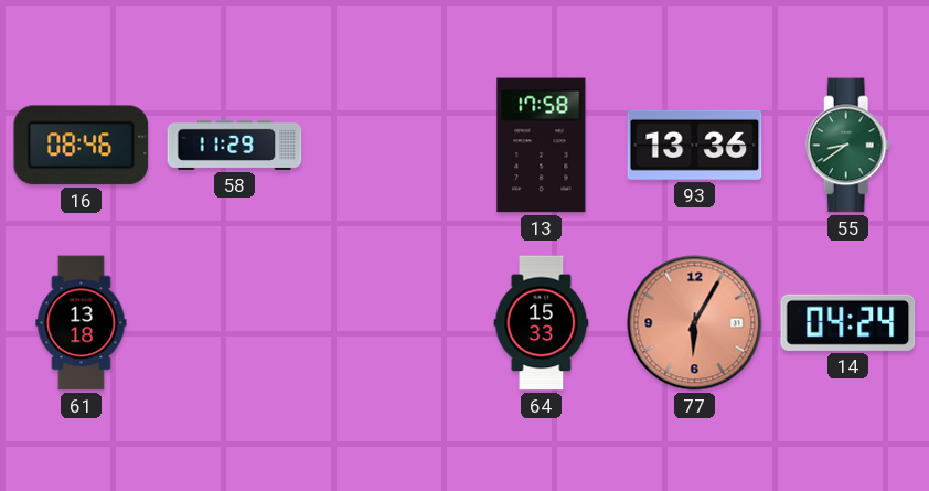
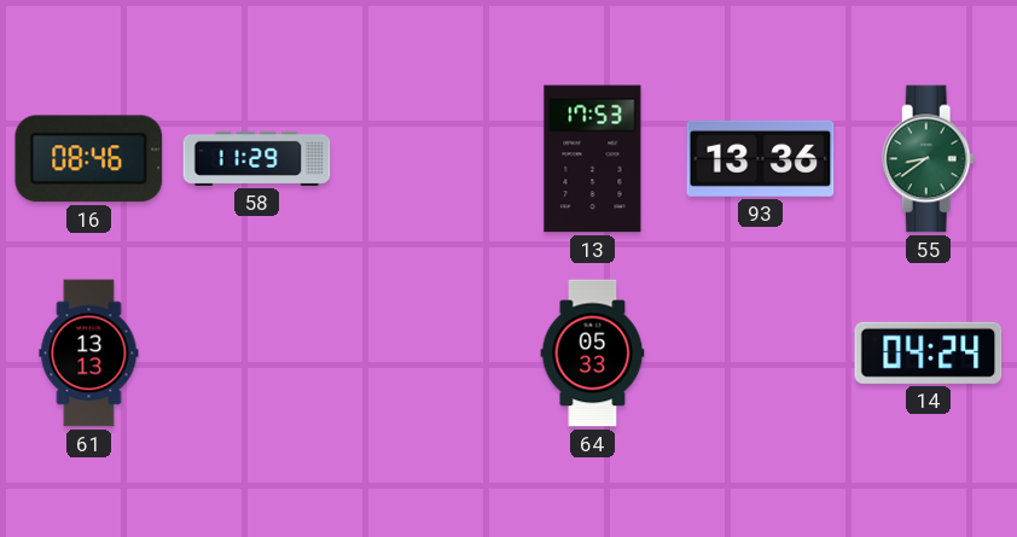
13: 17:58 -> 17:53
61: 13:18 -> 13:13
64: 15:33 -> 05:33
77: 6:05 -> none
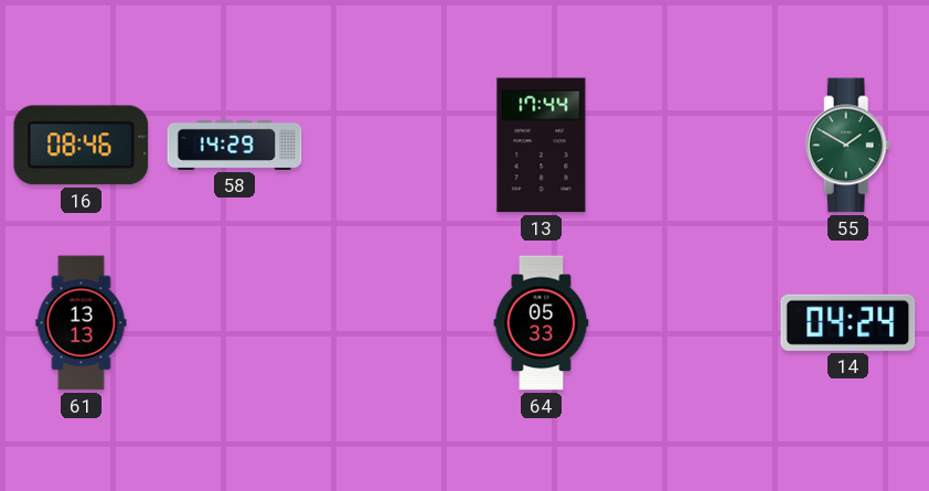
58: 11:29 -> 14:29
13: 17:53 -> 17:44
93: 13:36 -> none
55: 8:39 -> 1:50
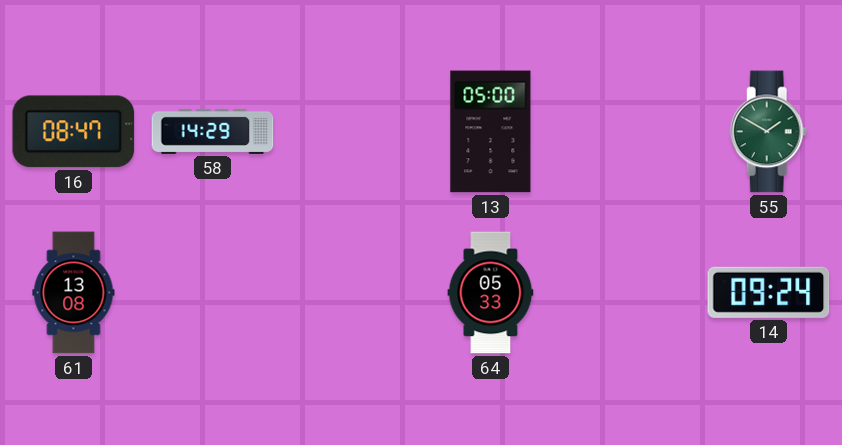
16: 08:46 -> 08:47
13: 17:44 -> 05:00
61: 13:13 -> 13:08
14: 04:24 -> 09:24
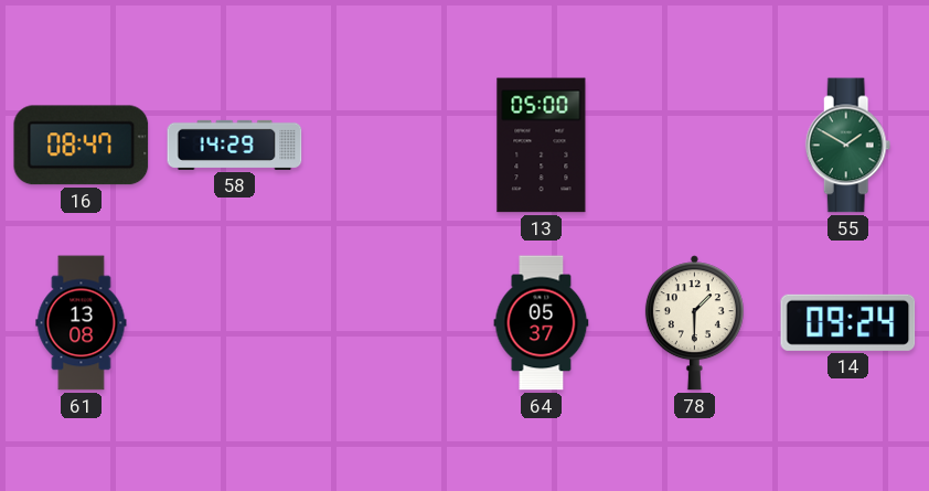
64: 05:33 -> 05:37
78: none -> 1:30
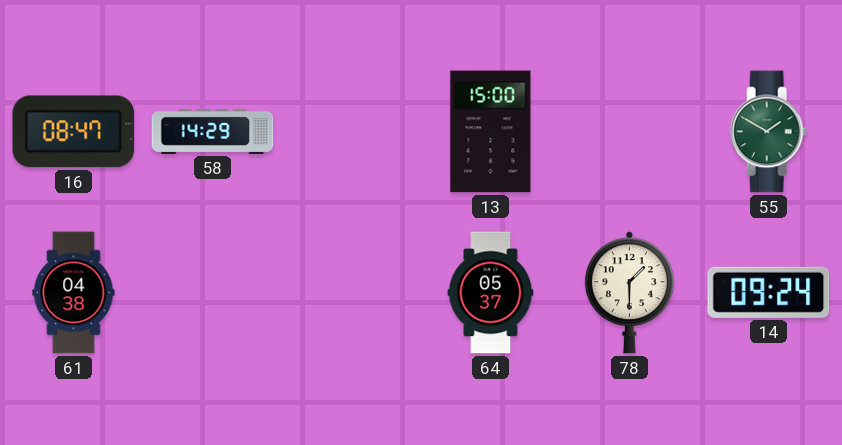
13: 05:00 -> 15:00
61: 13:08 -> 04:38
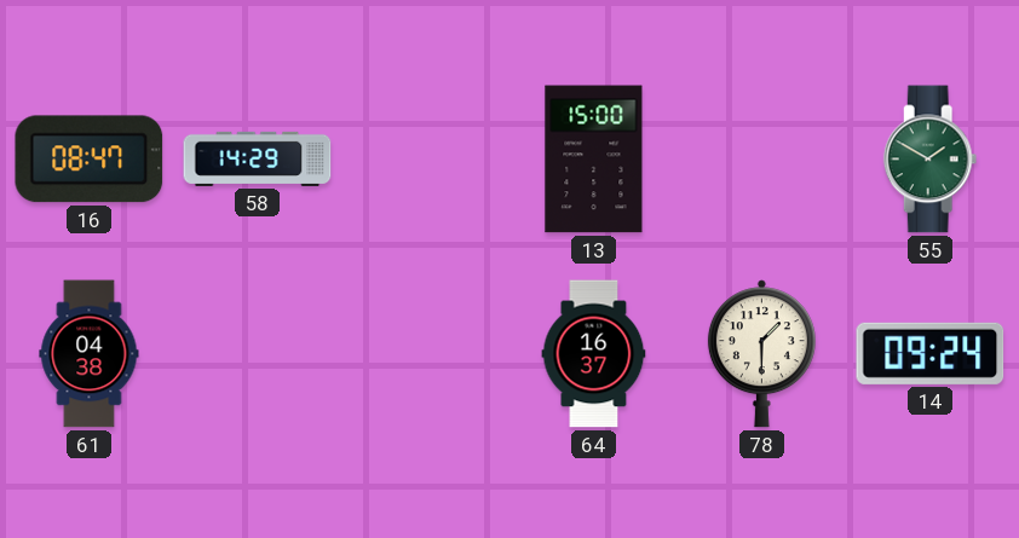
64: 05:37 -> 16:37
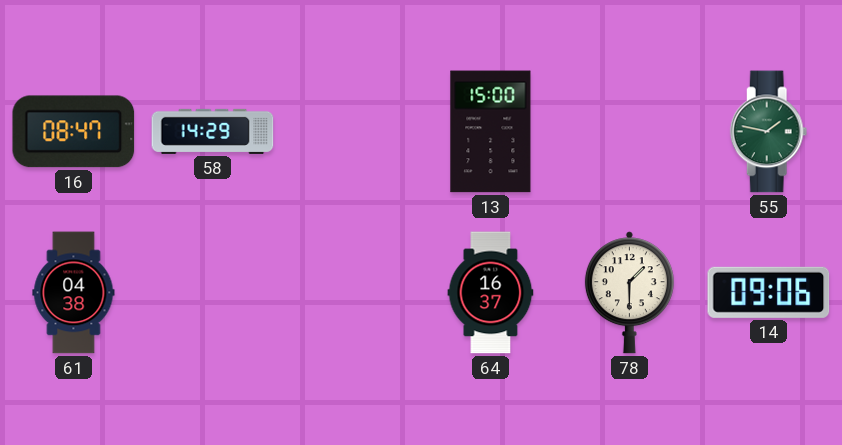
55: 1:50 -> 1:47
14: 09:24 -> 09:06
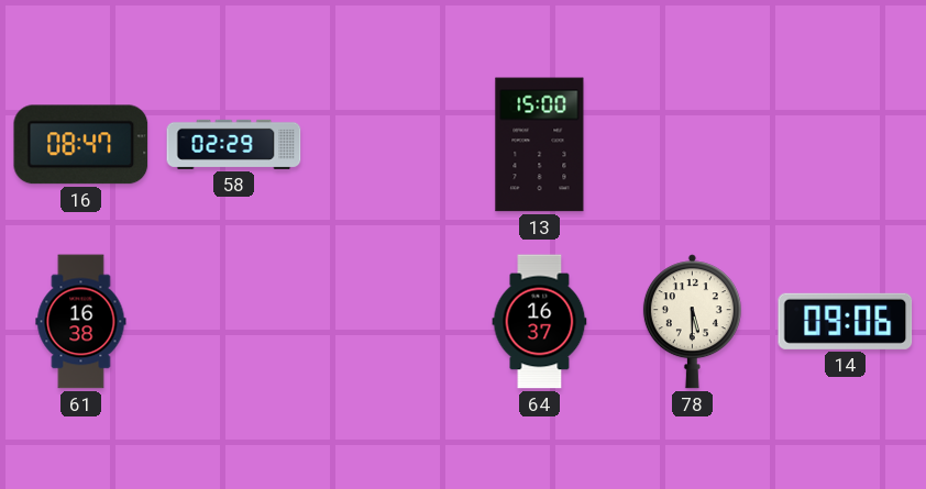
58: 14:29 -> 02:29
55: 1:47 -> none
61: 04:38 -> 16:38
78: 1:30 -> 5:30
